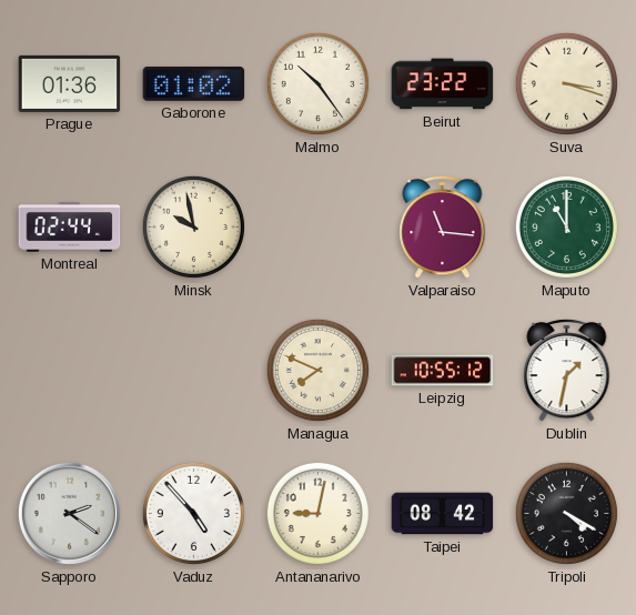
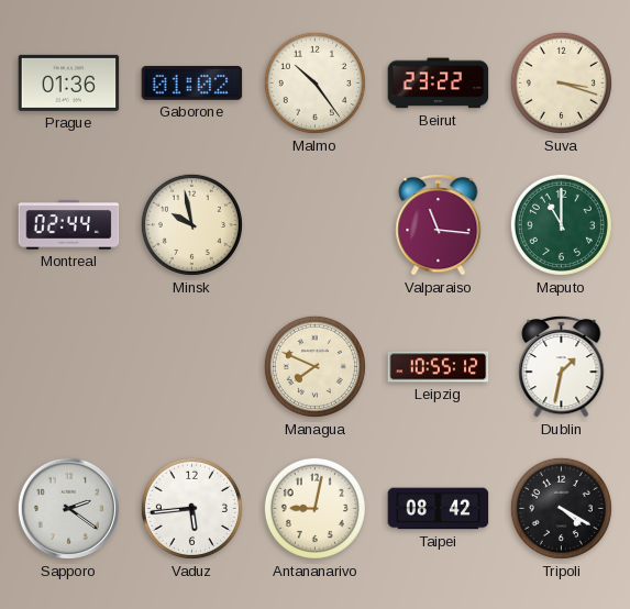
Vaduz: 4:53 -> 5:44
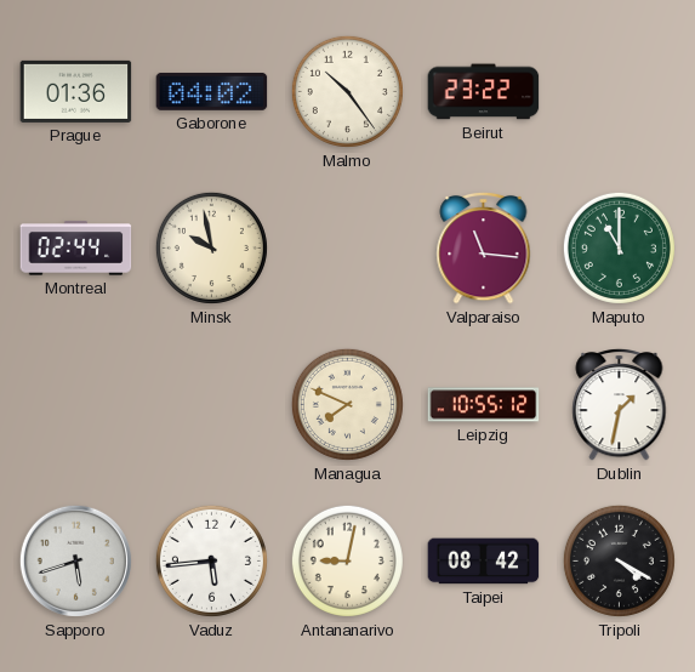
Gaborone: 01:02 -> 04:02
Suva: 3:18 -> none
Sapporo: 2:21 -> 5:42
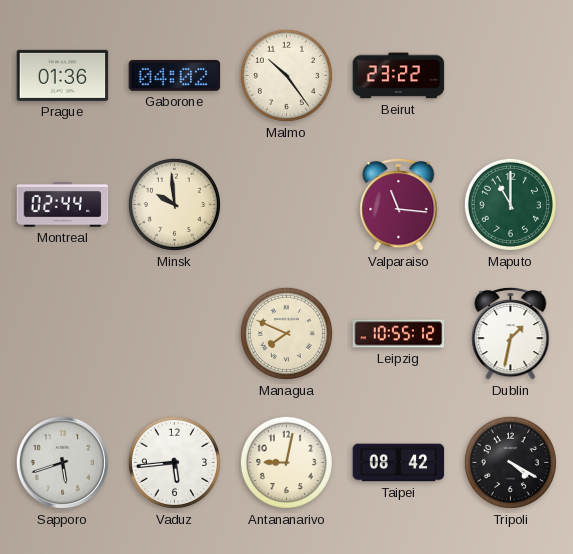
Minsk: 9:58 -> 9:59
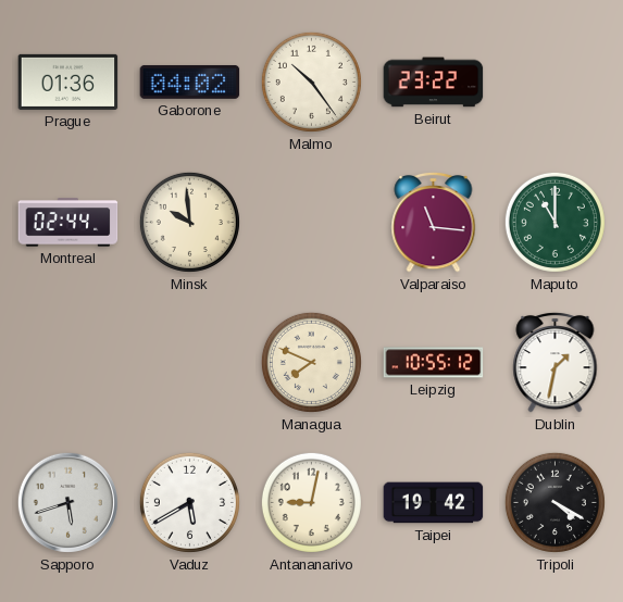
Vaduz: 5:44 -> 5:40
Taipei: 08:42 -> 19:42
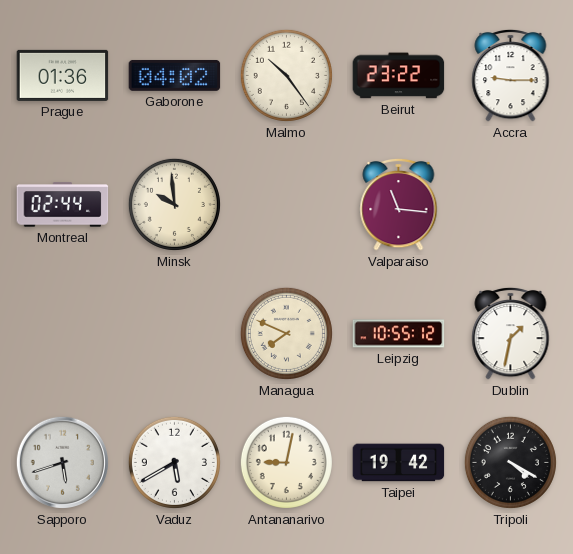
Accra: none -> 9:15
Maputo: 11:00 -> none
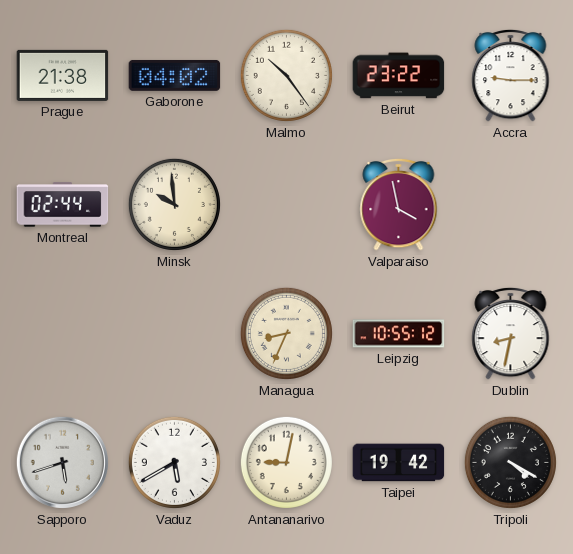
Prague: 01:36 -> 21:38
Valparaiso: 11:16 -> 3:58
Managua: 7:49 -> 8:34
Dublin: 1:32 -> 8:32
